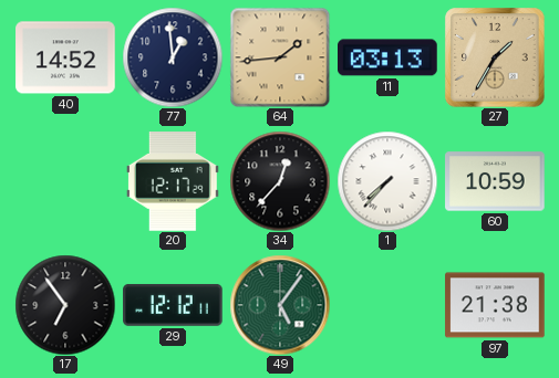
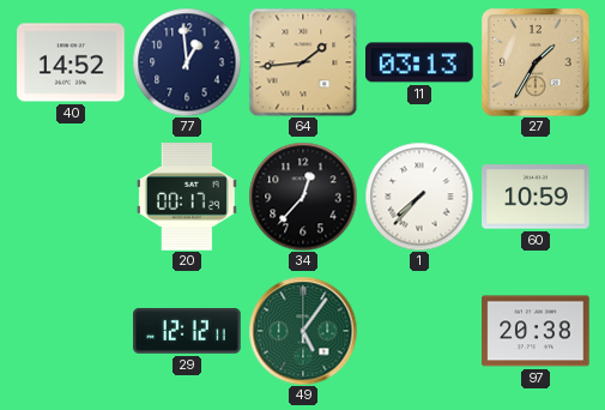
20: 12:17 -> 00:17
17: 6:54 -> none
97: 21:38 -> 20:38
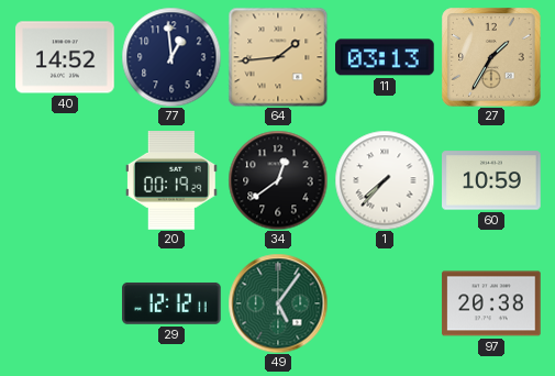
20: 00:17 -> 00:19
34: 12:37 -> 12:39
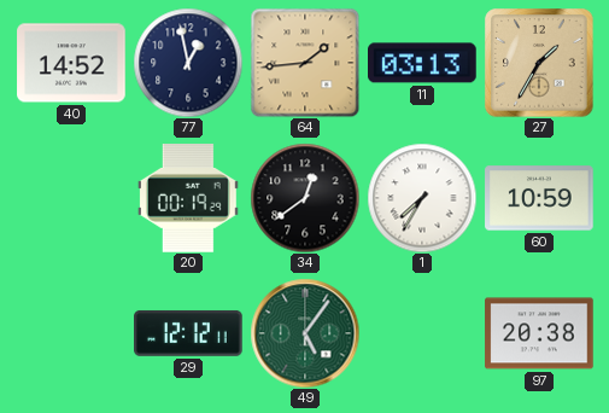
77: 12:59 -> 12:58
1: 7:37 -> 7:35
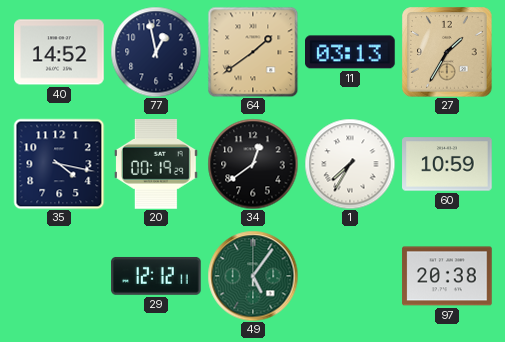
64: 1:44 -> 1:39
35: none -> 4:17
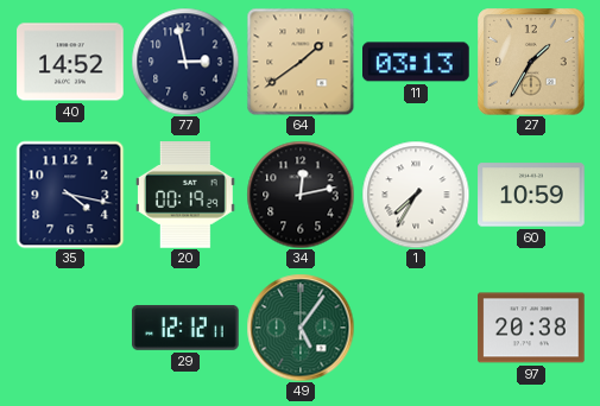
77: 12:58 -> 2:58
34: 12:39 -> 12:13
